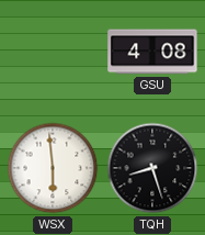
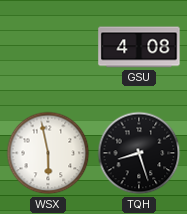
WSX: 5:59 -> 5:58
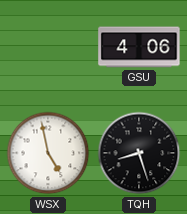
GSU: 4:08 -> 4:06
WSX: 5:58 -> 4:58
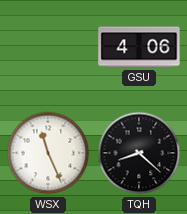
WSX: 4:58 -> 11:26
TQH: 8:27 -> 8:22
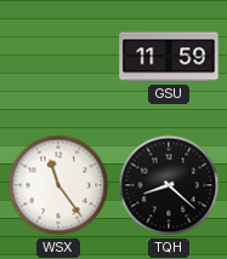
GSU: 4:06 -> 11:59
WSX: 11:26 -> 11:24
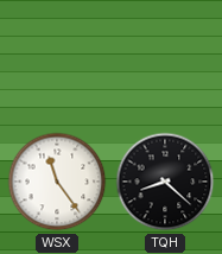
GSU: 11:59 -> none
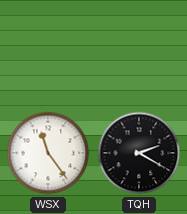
TQH: 8:22 -> 2:20
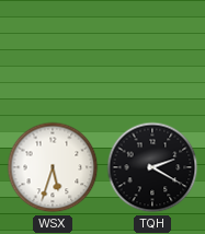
WSX: 11:24 -> 5:33
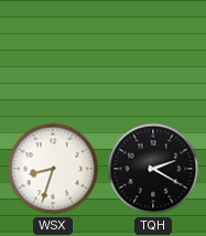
WSX: 5:33 -> 8:33
